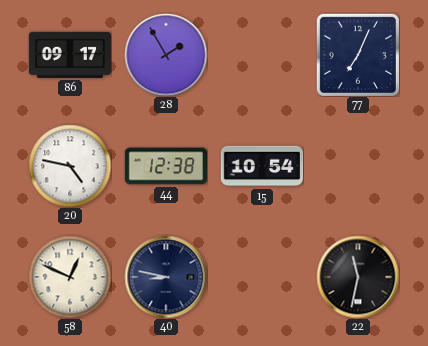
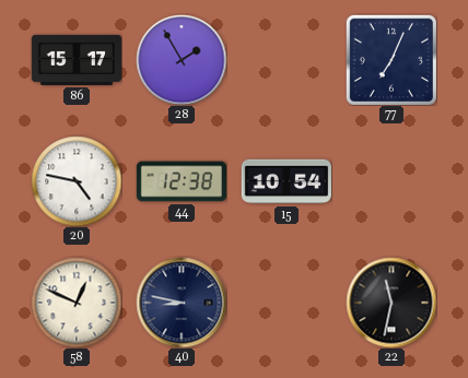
86: 09:17 -> 15:17
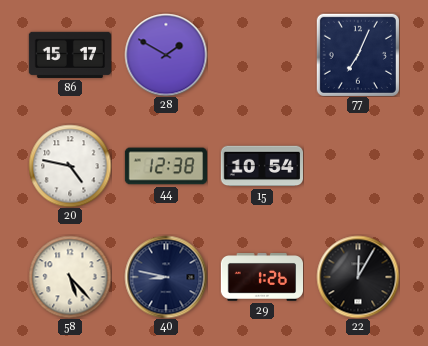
28: 1:55 -> 1:50
58: 12:49 -> 5:23
29: none -> 1:26
22: 11:32 -> 12:05
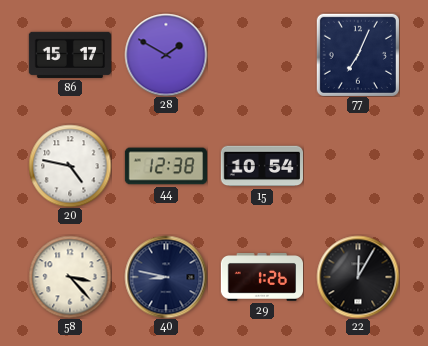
58: 5:23 -> 3:23
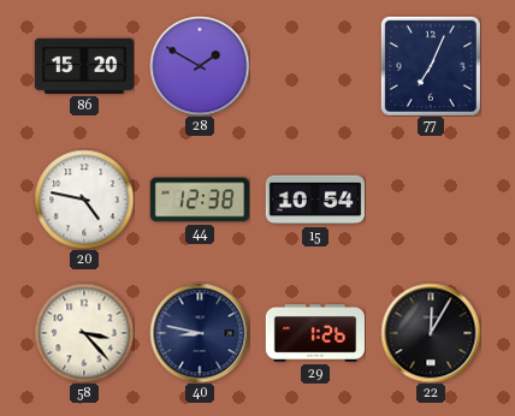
86: 15:17 -> 15:20
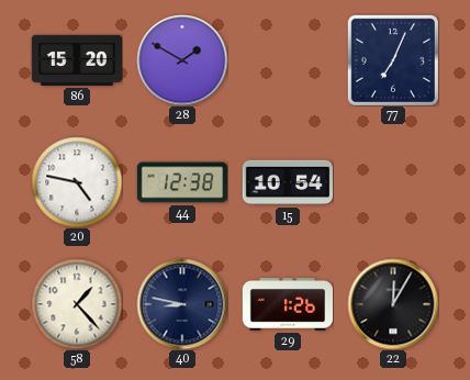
58: 3:23 -> 1:23
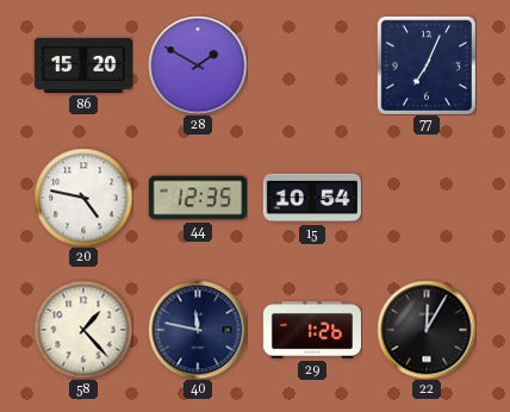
44: 12:38 -> 12:35
40: 8:47 -> 11:47
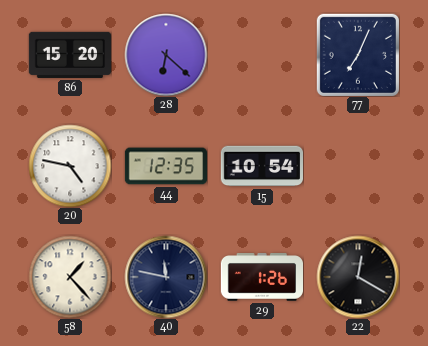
28: 1:50 -> 6:22
22: 12:05 -> 12:20
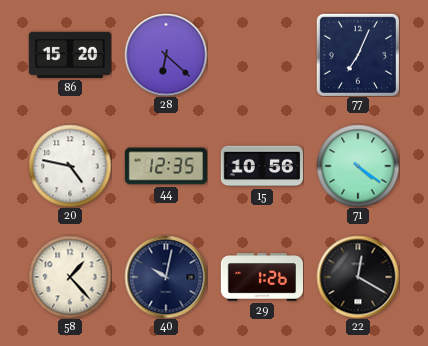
15: 10:54 -> 10:56
71: none -> 4:21
40: 11:47 -> 10:02
